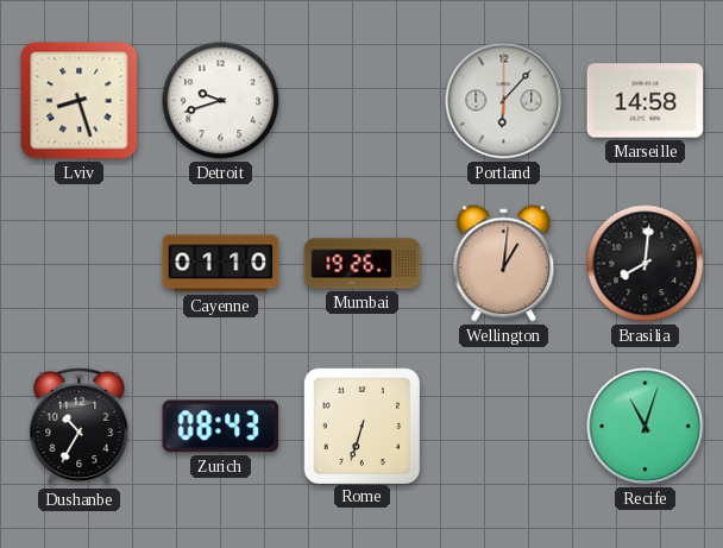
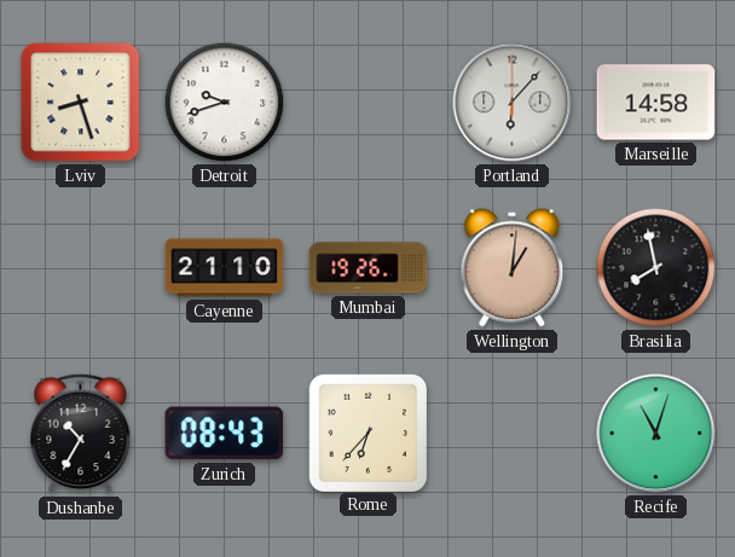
Cayenne: 01:10 -> 21:10
Brasilia: 8:01 -> 7:58
Rome: 6:33 -> 6:37
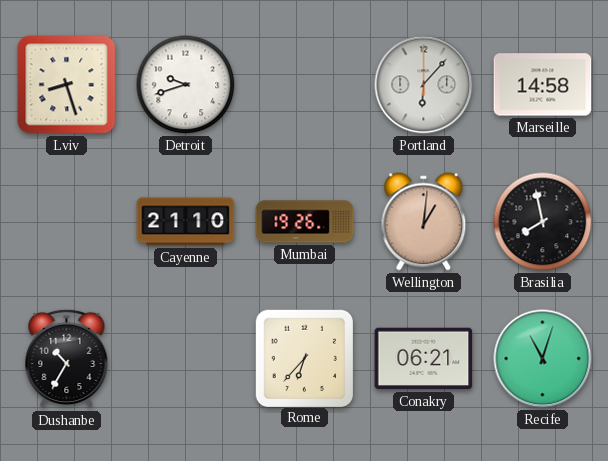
Zurich: 08:43 -> none
Conakry: none -> 06:21
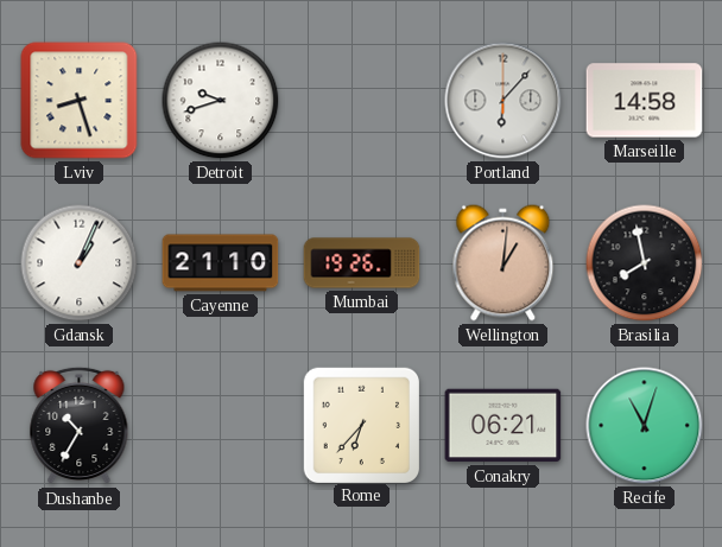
Gdansk: none -> 1:04
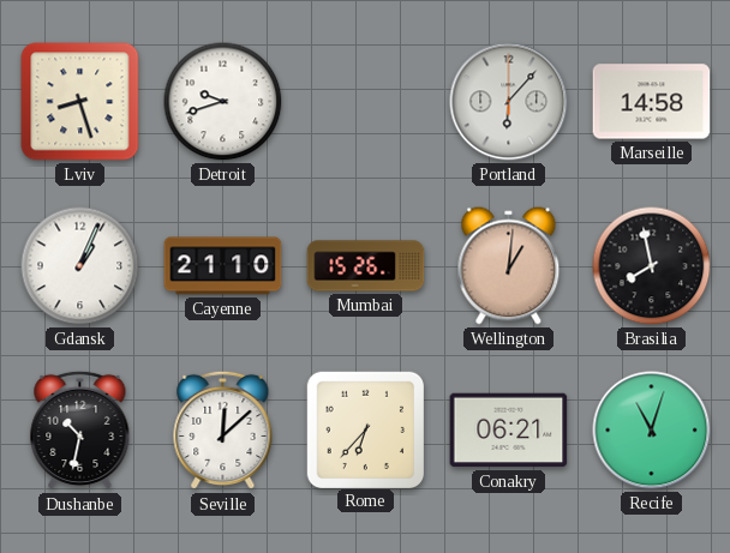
Mumbai: 19:26 -> 15:26
Dushanbe: 10:35 -> 10:32
Seville: none -> 12:08
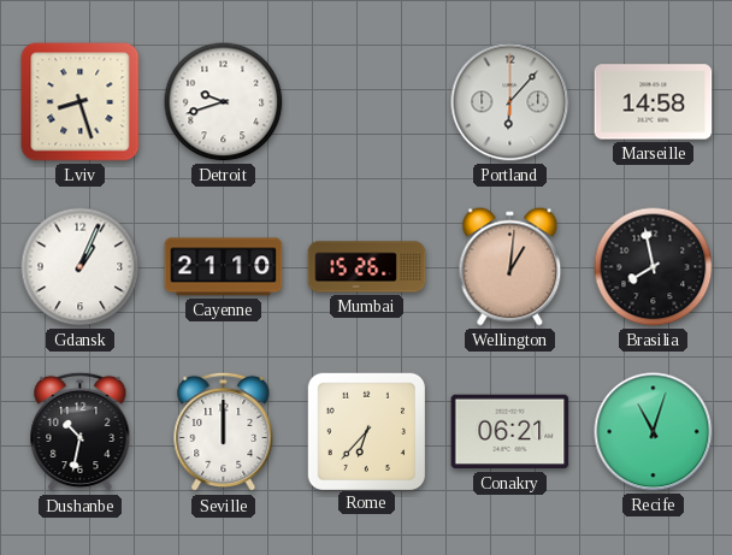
Seville: 12:08 -> 12:00
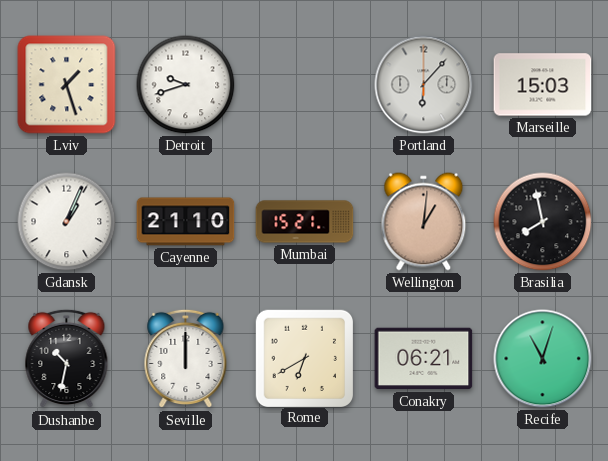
Lviv: 8:27 -> 1:27
Marseille: 14:58 -> 15:03
Mumbai: 15:26 -> 15:21
Rome: 6:37 -> 6:40
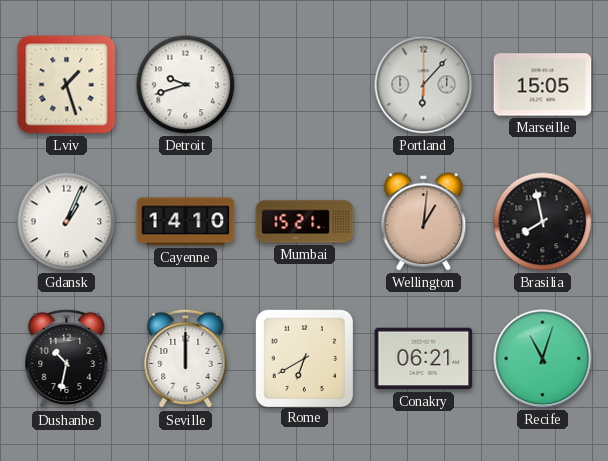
Marseille: 15:03 -> 15:05
Cayenne: 21:10 -> 14:10
